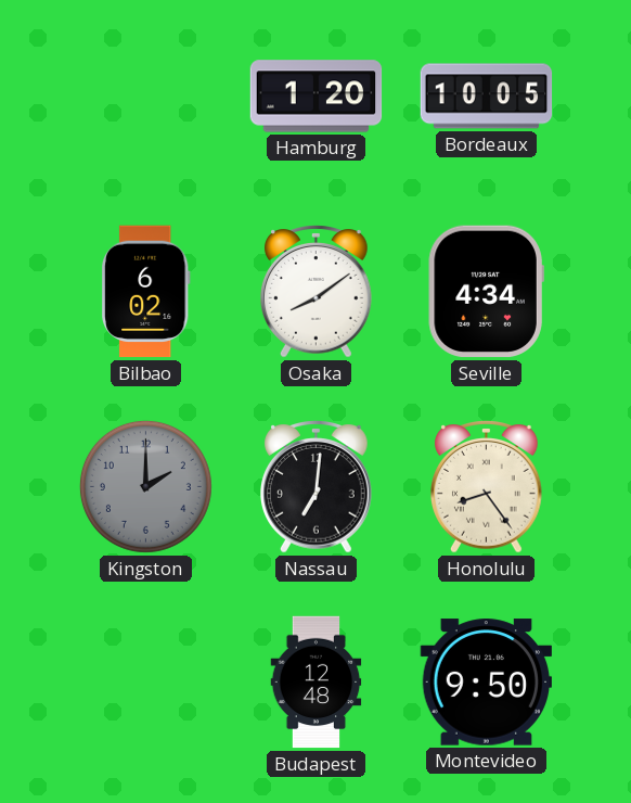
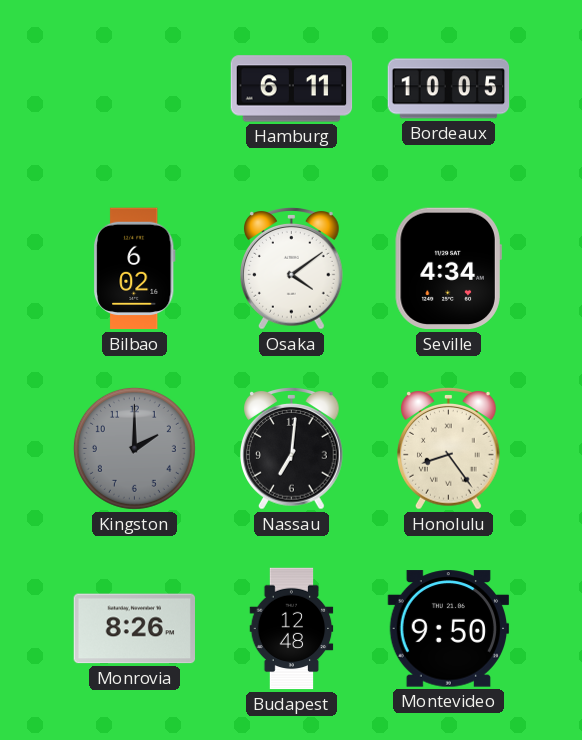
Hamburg: 1:20 -> 6:11
Osaka: 8:09 -> 4:09
Monrovia: none -> 8:26
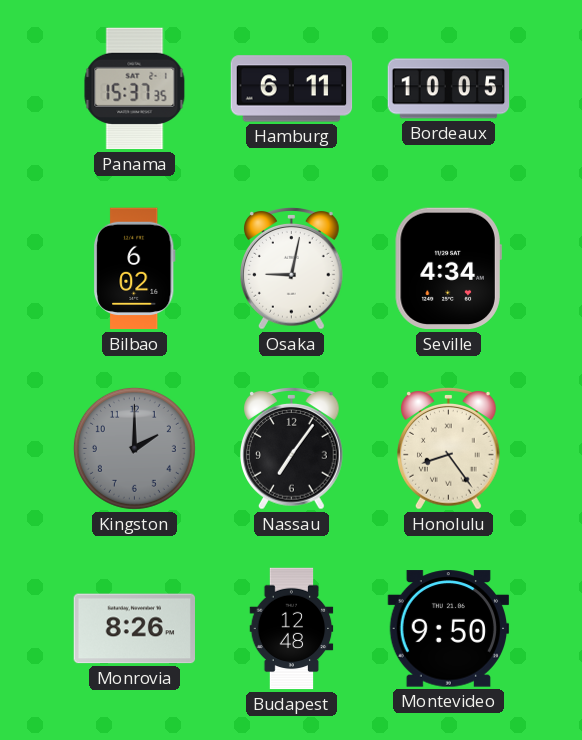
Panama: none -> 15:37
Osaka: 4:09 -> 9:02
Nassau: 7:01 -> 7:06
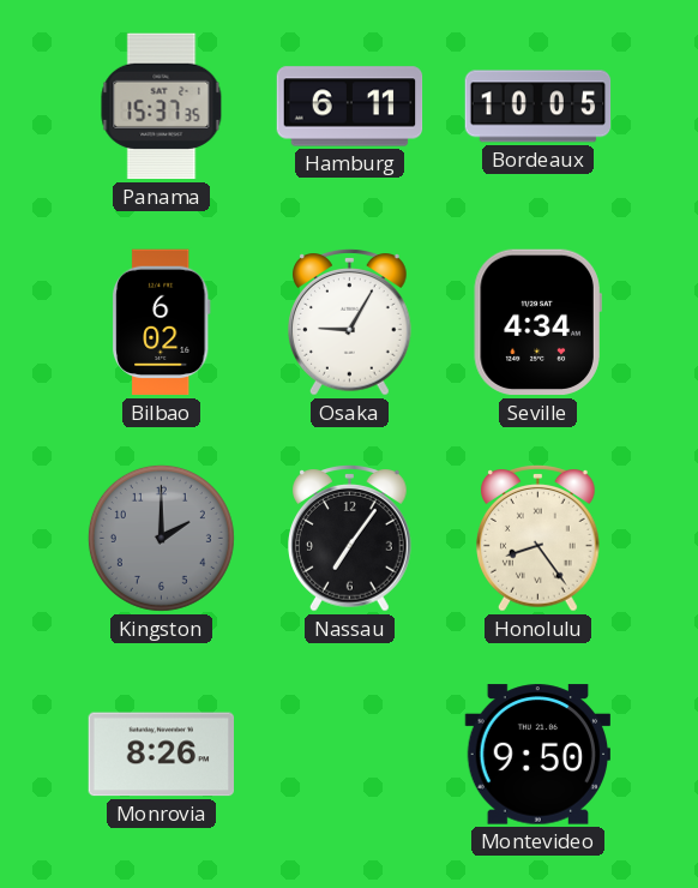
Osaka: 9:02 -> 9:05
Budapest: 12:48 -> none
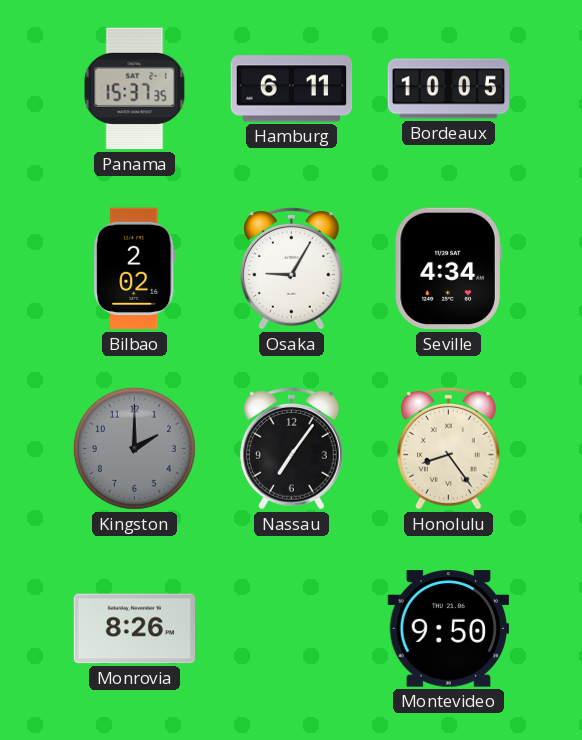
Bilbao: 6:02 -> 2:02
